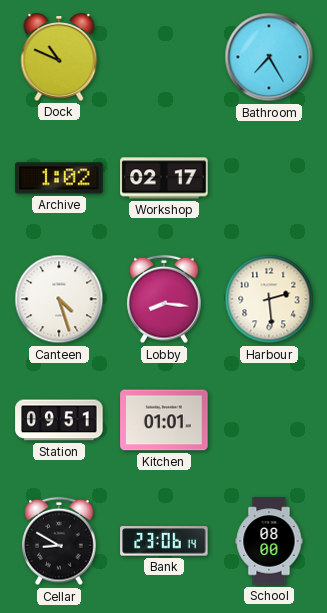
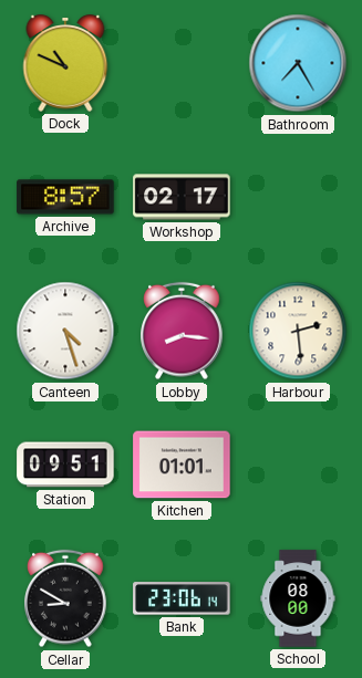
Archive: 1:02 -> 8:57
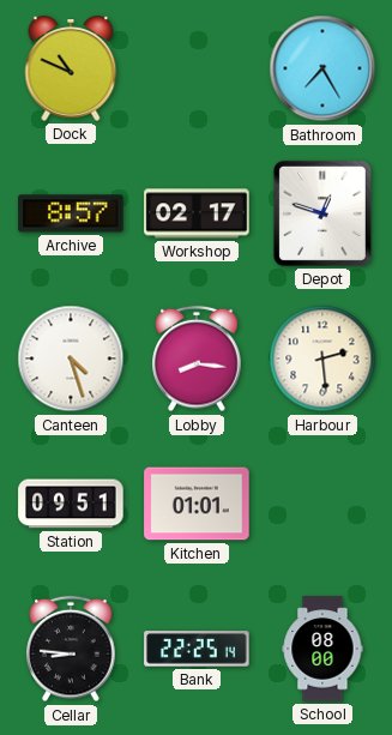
Depot: none -> 12:48
Cellar: 8:50 -> 8:46
Bank: 23:06 -> 22:25
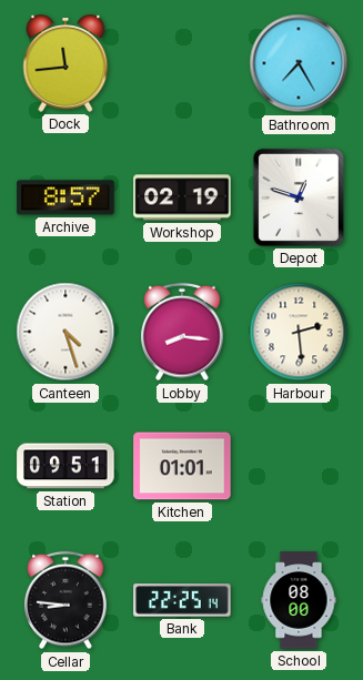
Dock: 10:49 -> 11:44
Workshop: 02:17 -> 02:19
